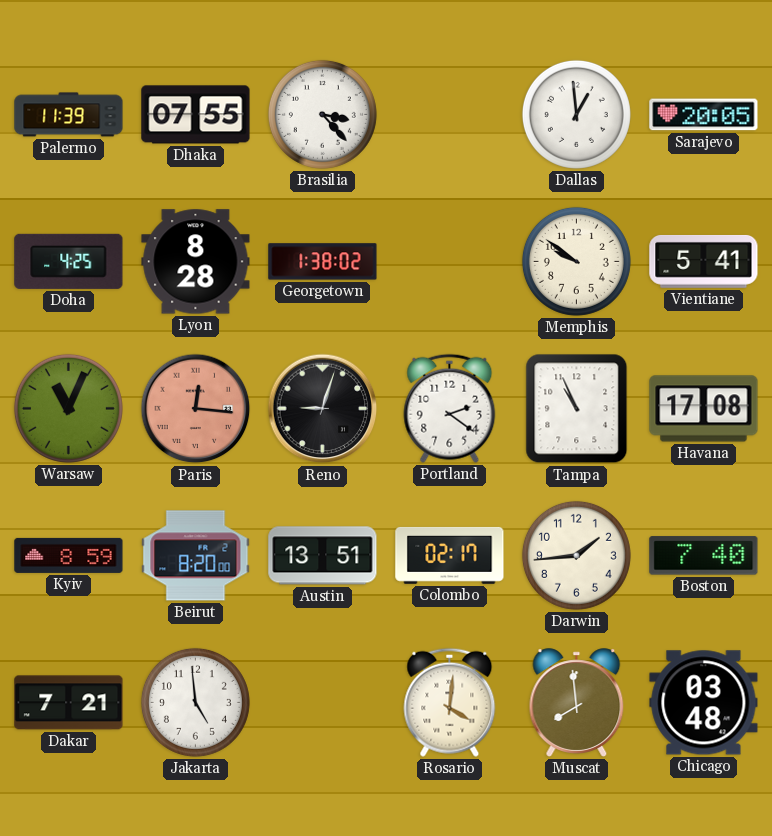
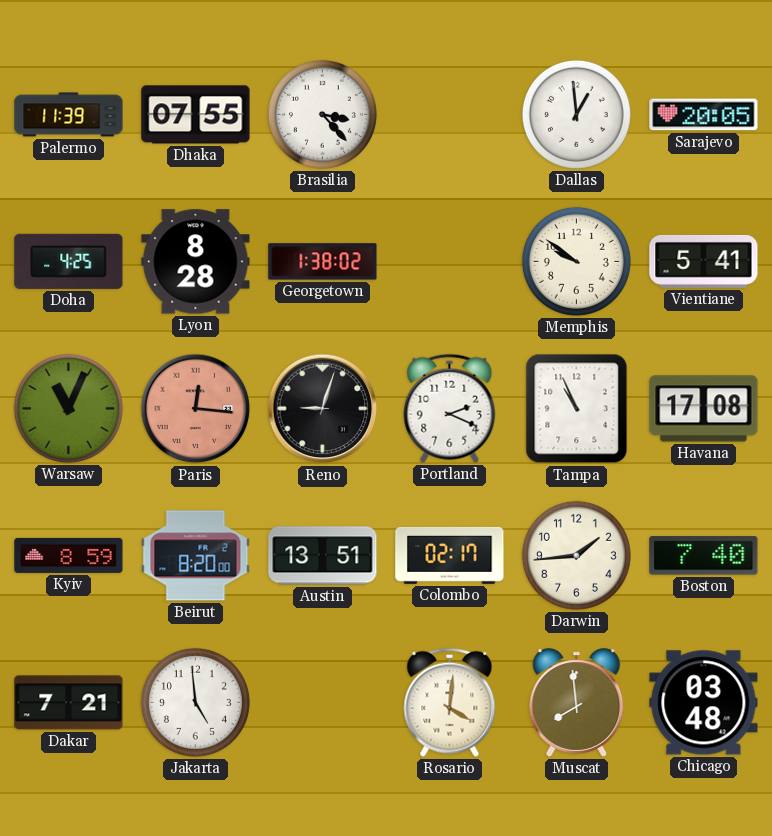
Portland: 2:21 -> 2:19
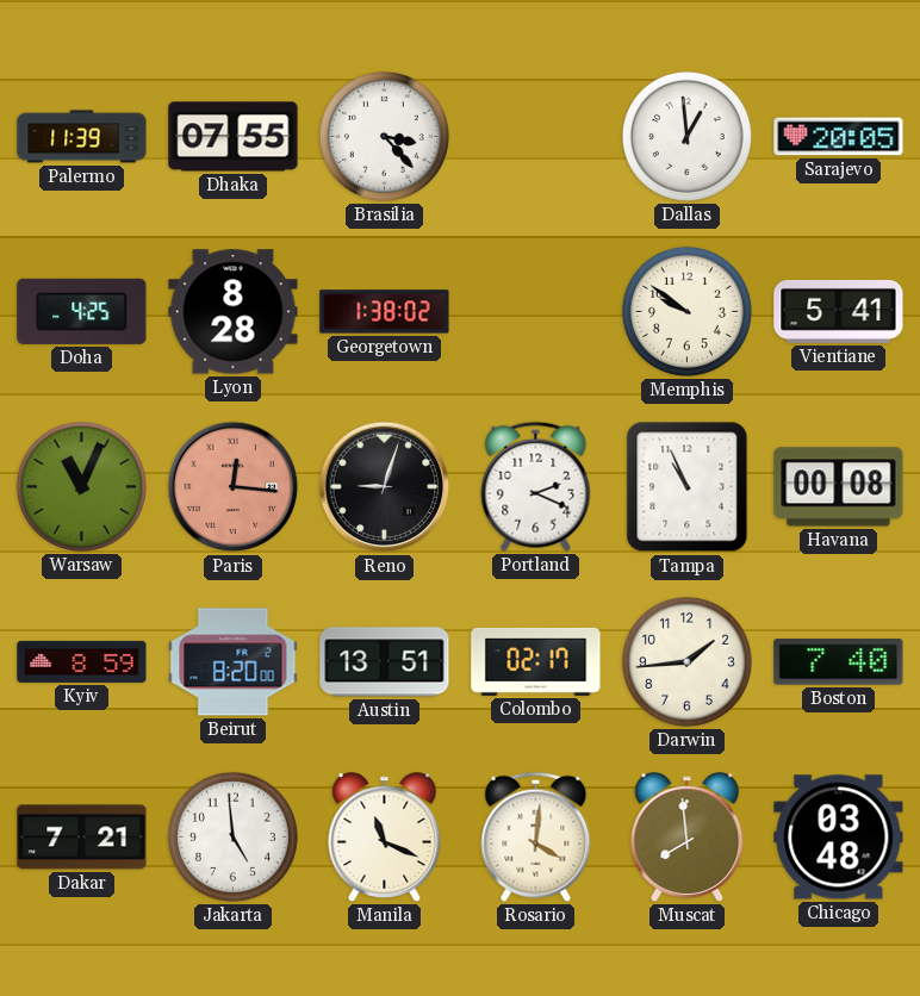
Havana: 17:08 -> 00:08
Manila: none -> 11:19
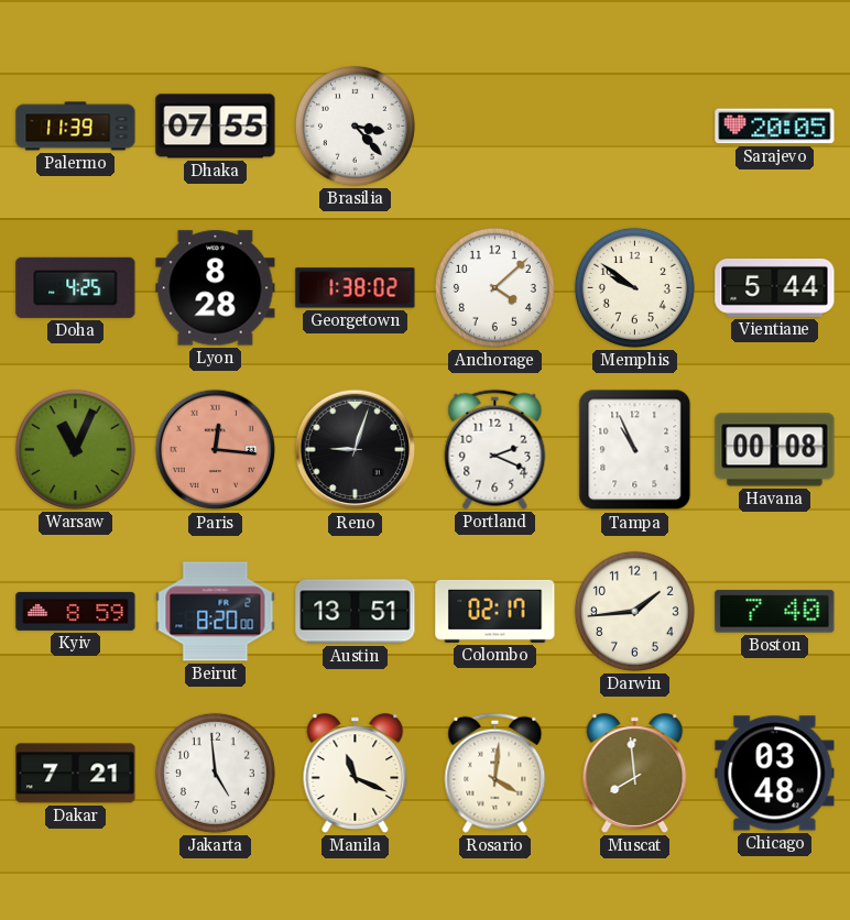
Dallas: 12:59 -> none
Anchorage: none -> 4:08
Vientiane: 5:41 -> 5:44
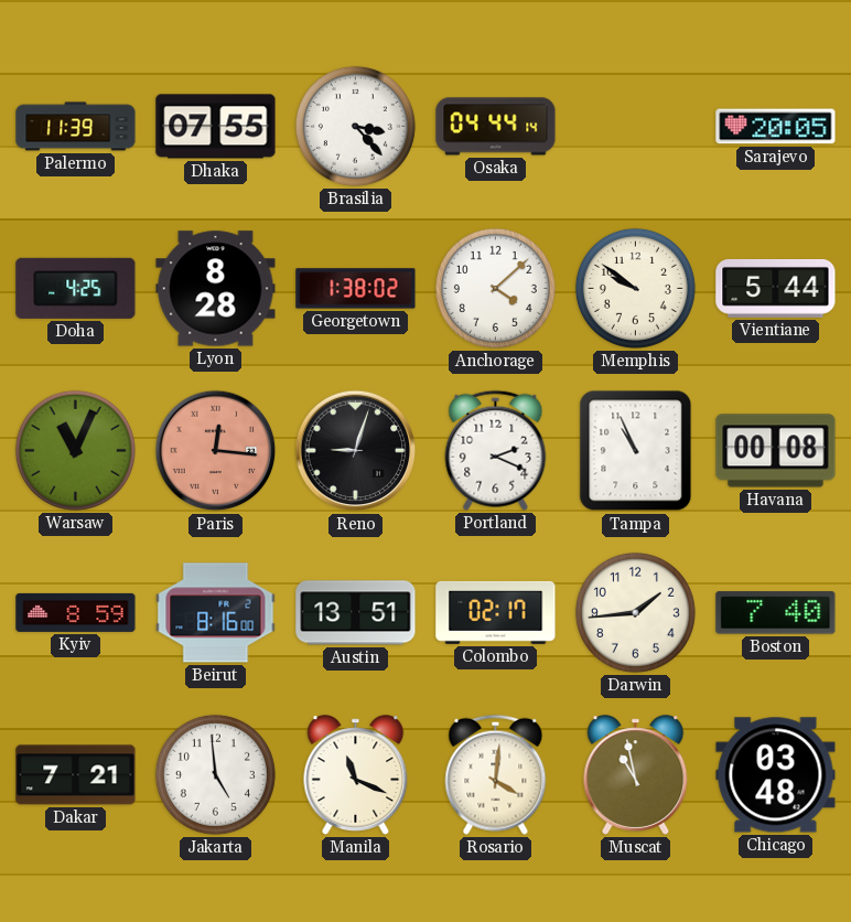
Osaka: none -> 04:44
Beirut: 8:20 -> 8:16
Muscat: 7:59 -> 10:58
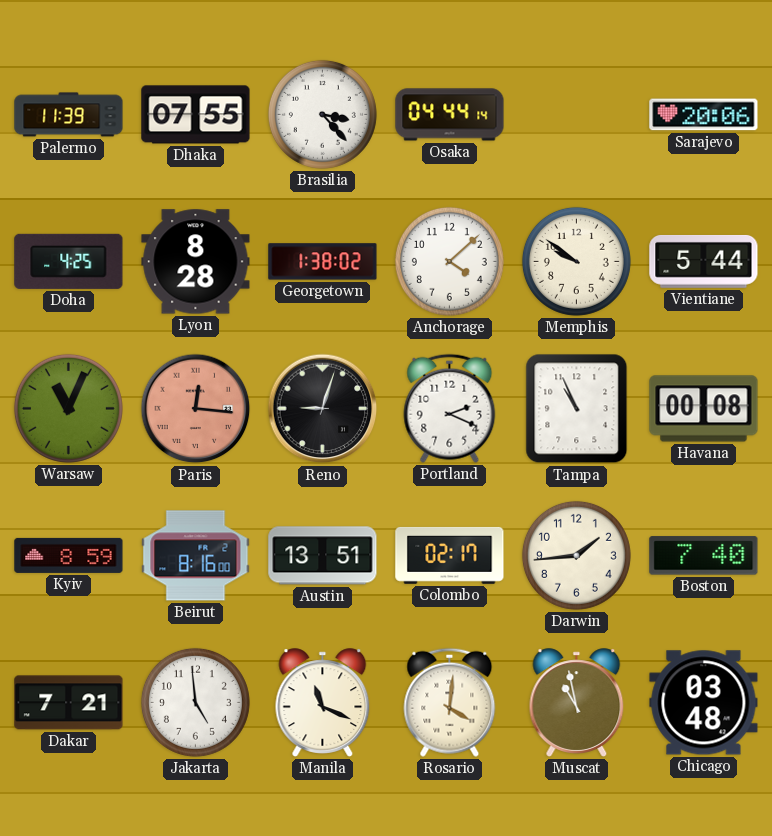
Sarajevo: 20:05 -> 20:06
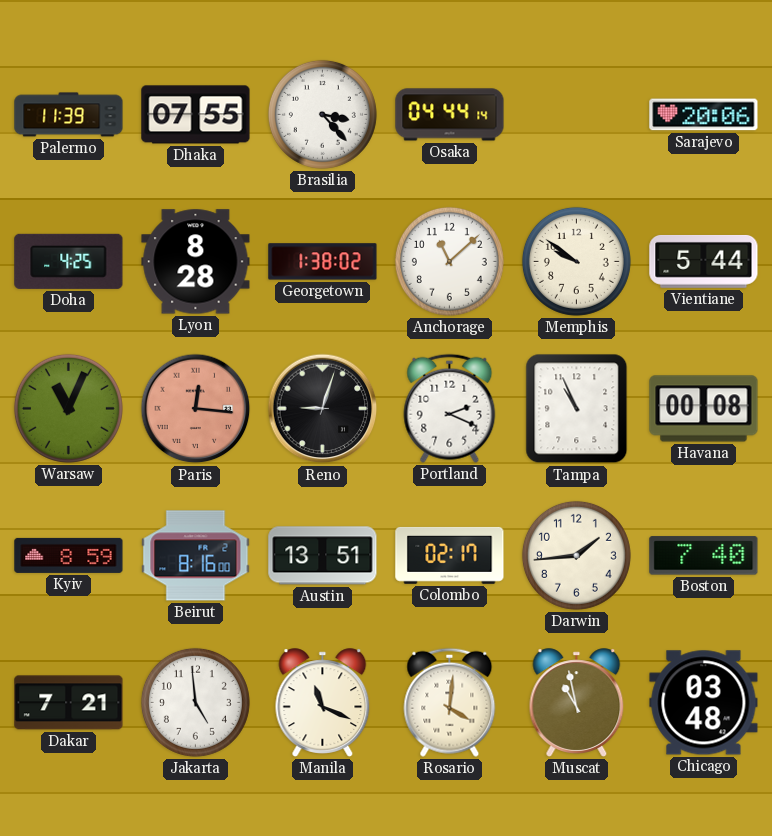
Anchorage: 4:08 -> 11:08
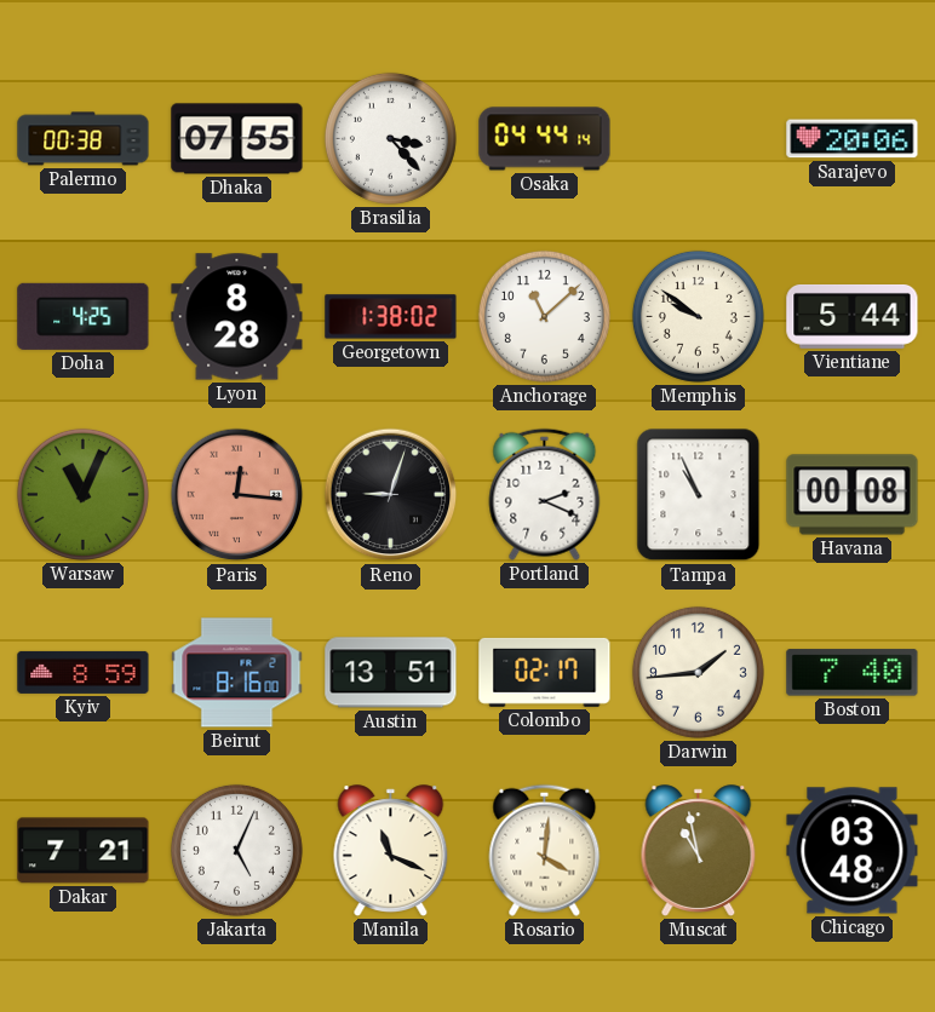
Palermo: 11:39 -> 00:38
Jakarta: 4:59 -> 5:04
